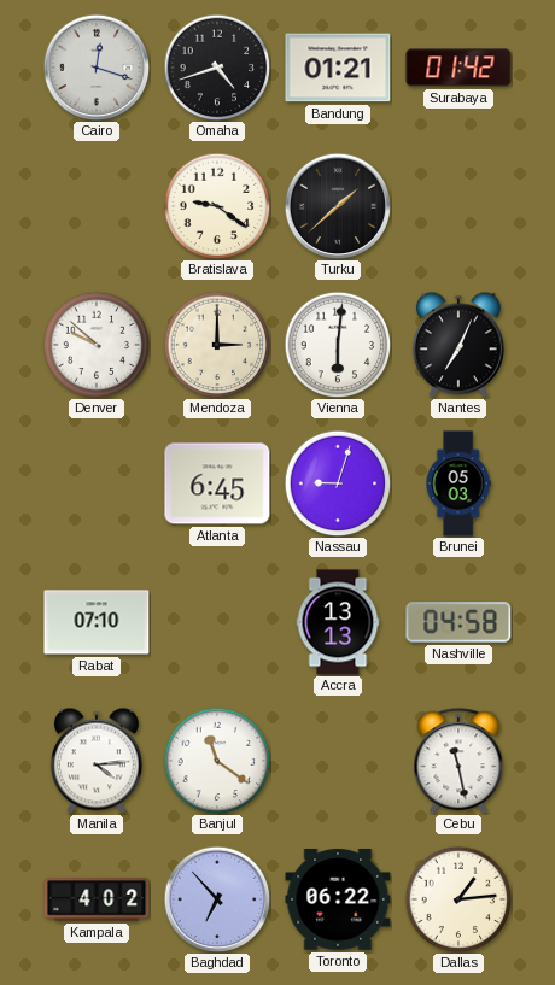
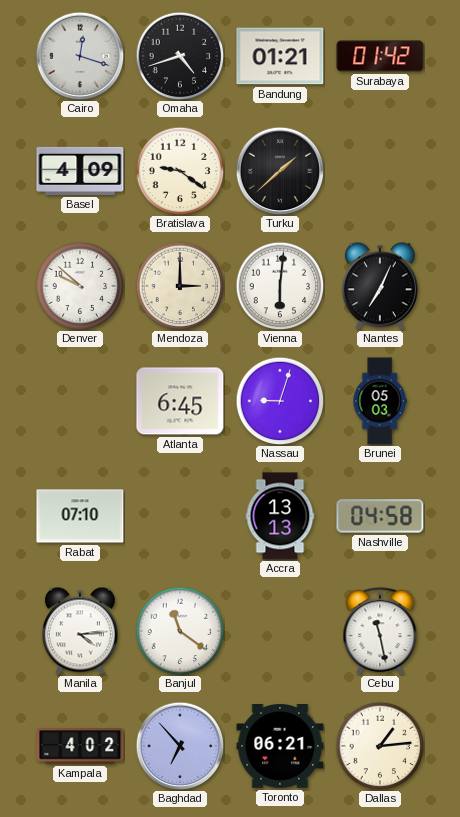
Basel: none -> 4:09
Toronto: 06:22 -> 06:21
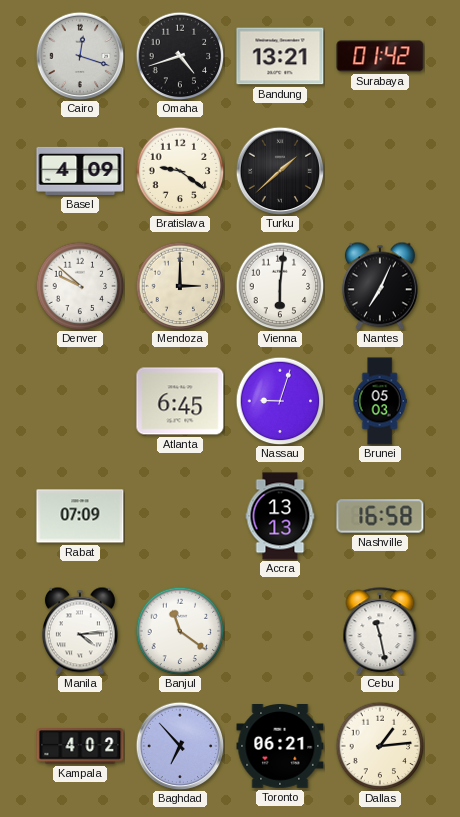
Bandung: 01:21 -> 13:21
Rabat: 07:10 -> 07:09
Nashville: 04:58 -> 16:58
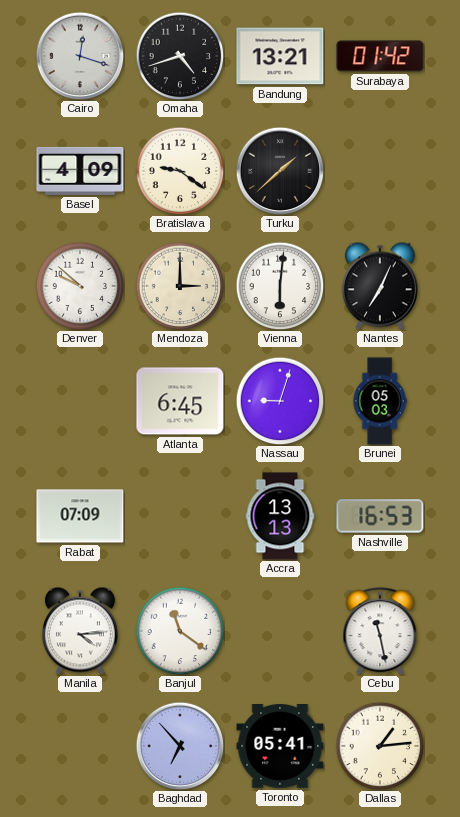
Nashville: 16:58 -> 16:53
Kampala: 4:02 -> none
Toronto: 06:21 -> 05:41
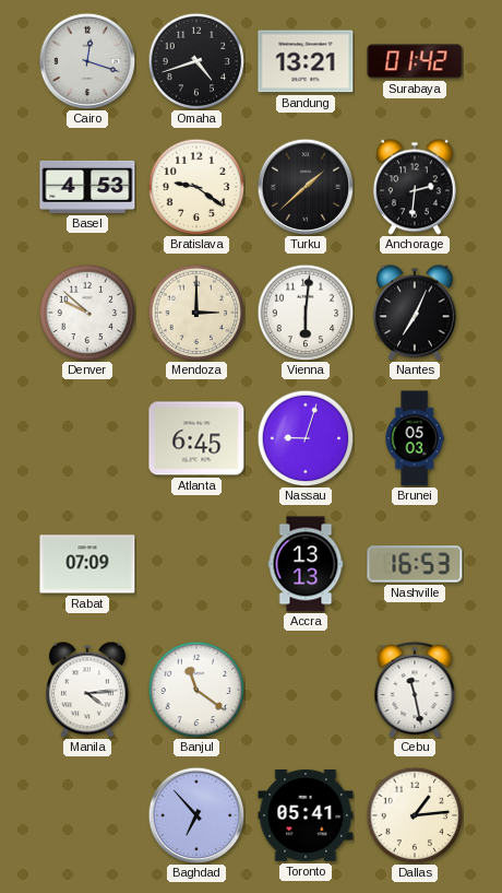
Basel: 4:09 -> 4:53
Anchorage: none -> 2:31
